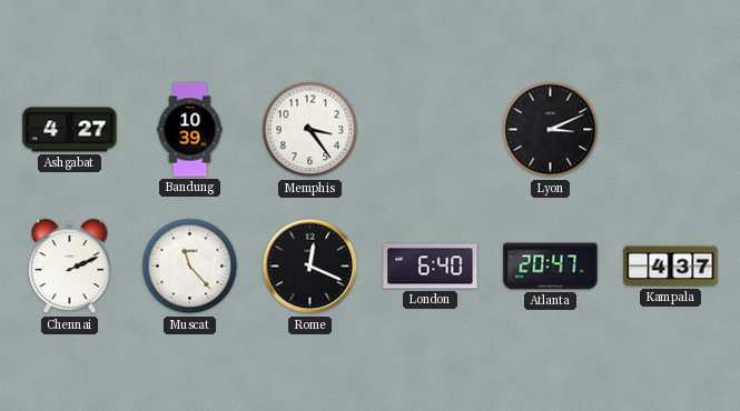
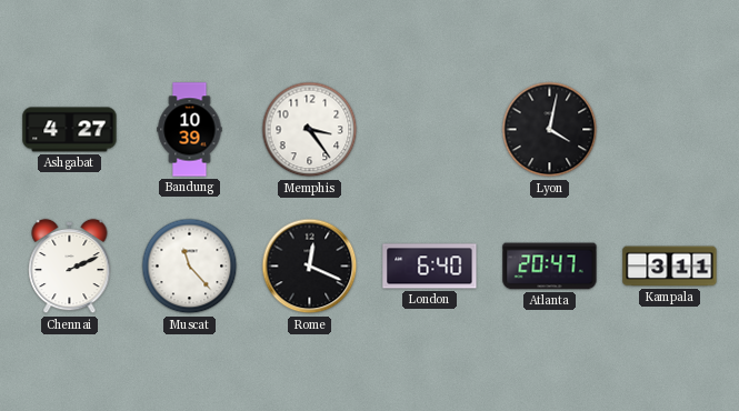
Lyon: 3:11 -> 4:02
Kampala: 4:37 -> 3:11
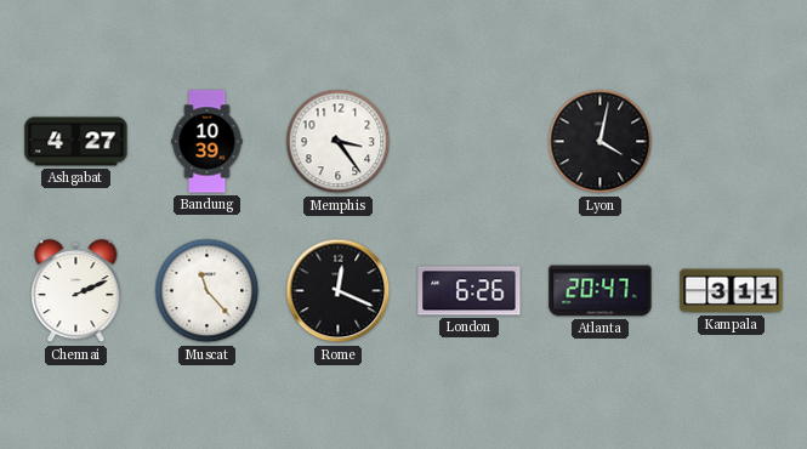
London: 6:40 -> 6:26
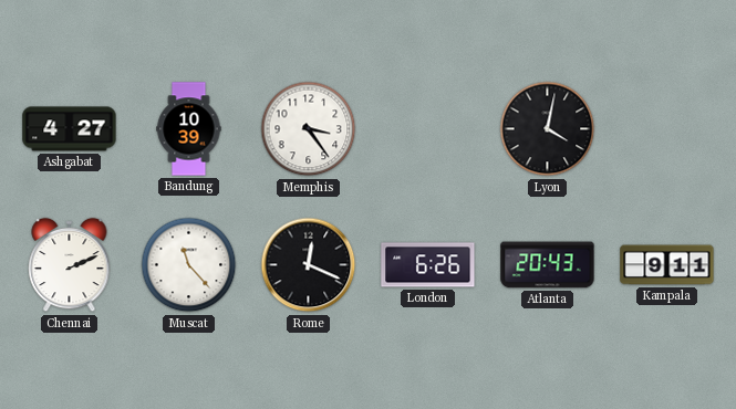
Atlanta: 20:47 -> 20:43
Kampala: 3:11 -> 9:11
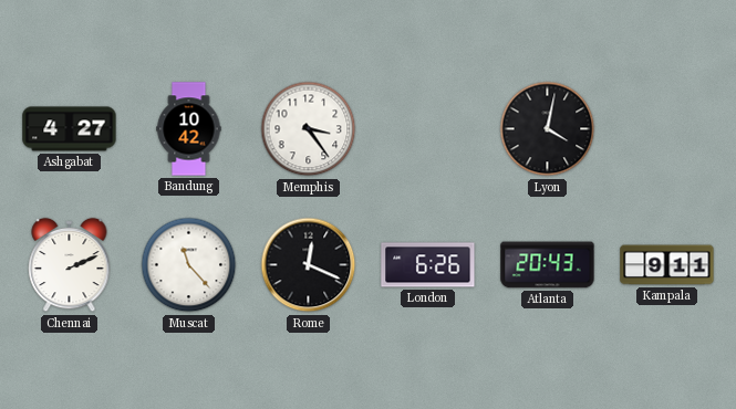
Bandung: 10:39 -> 10:42
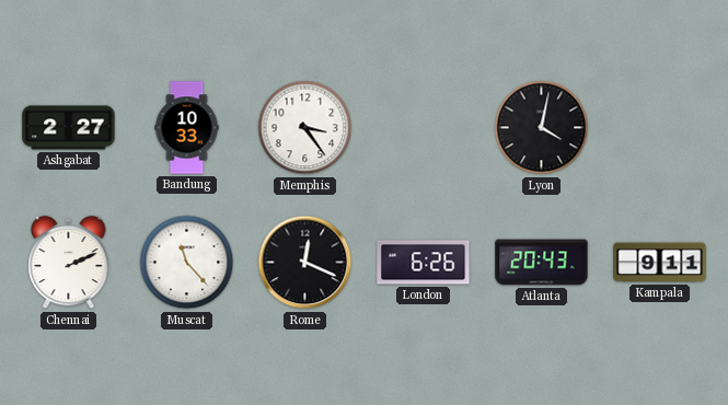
Ashgabat: 4:27 -> 2:27
Bandung: 10:42 -> 10:33
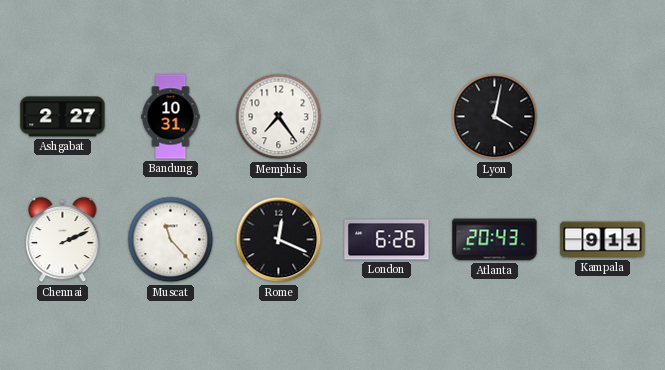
Bandung: 10:33 -> 10:31
Memphis: 3:24 -> 7:24
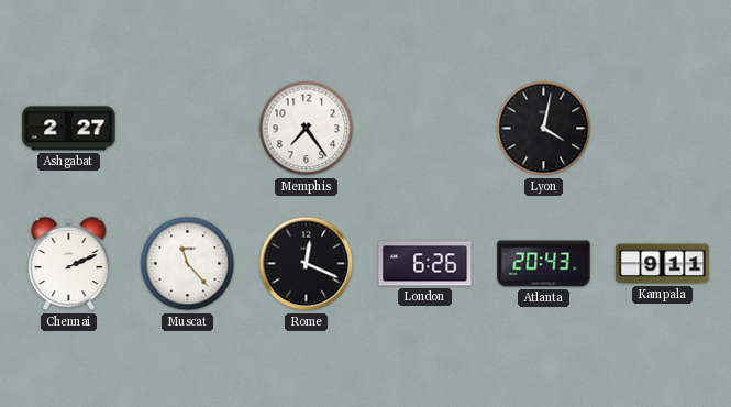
Bandung: 10:31 -> none
